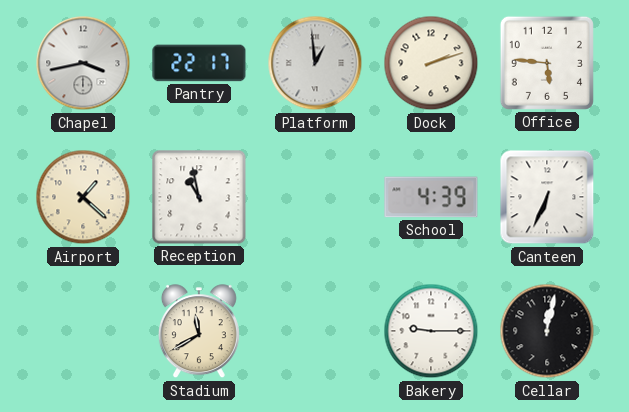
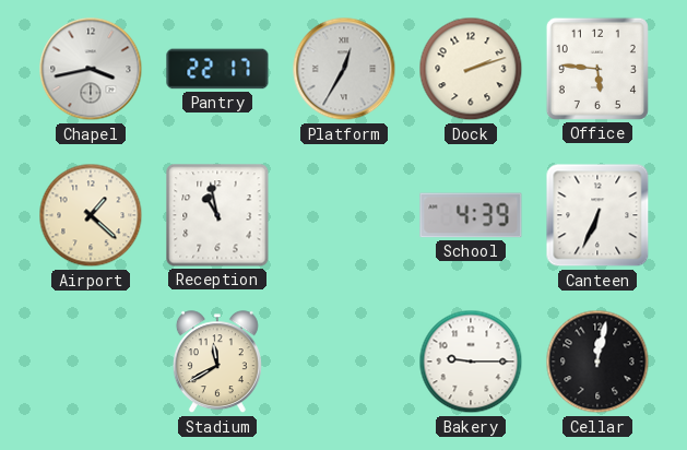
Platform: 12:59 -> 12:35
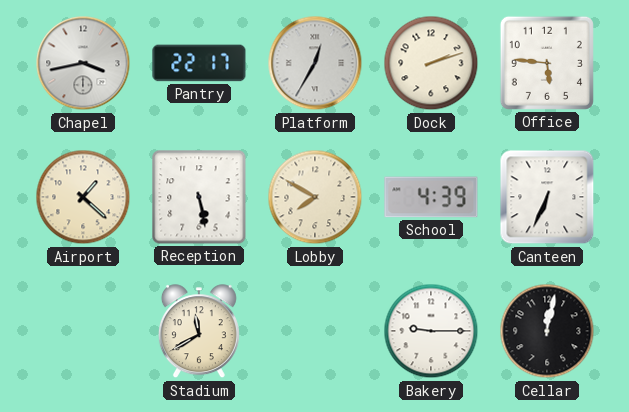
Reception: 10:58 -> 5:28
Lobby: none -> 7:50
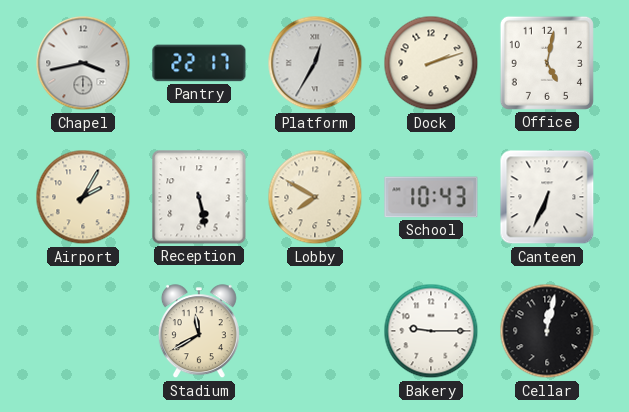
Office: 5:46 -> 5:02
Airport: 1:22 -> 2:05
School: 4:39 -> 10:43
